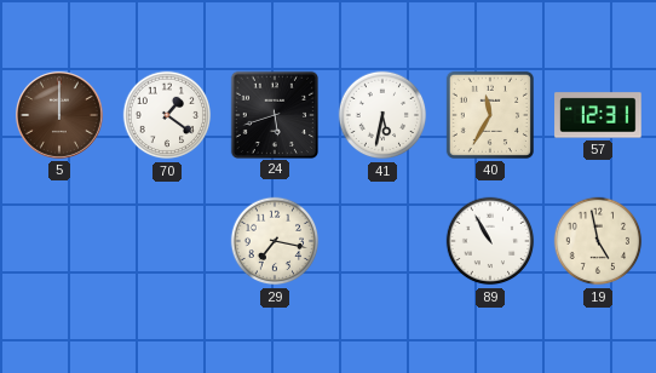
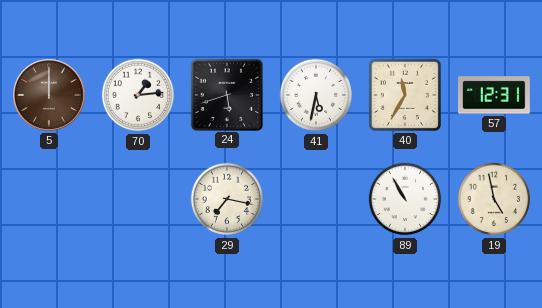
70: 1:21 -> 1:14
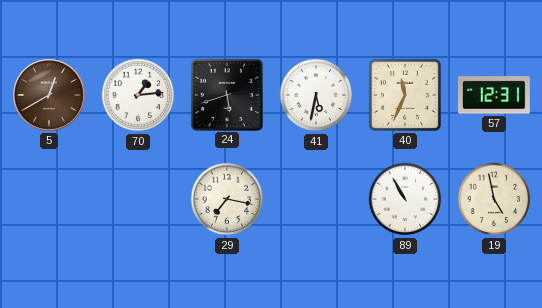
5: 12:00 -> 12:40
40: 11:35 -> 11:34
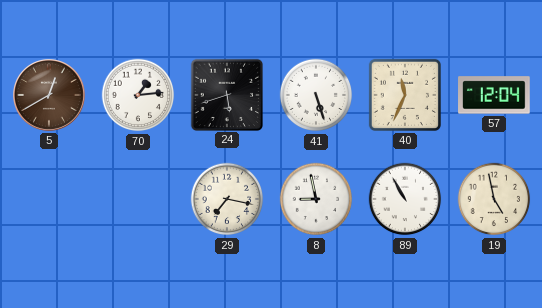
41: 5:32 -> 5:27
57: 12:31 -> 12:04
8: none -> 8:58
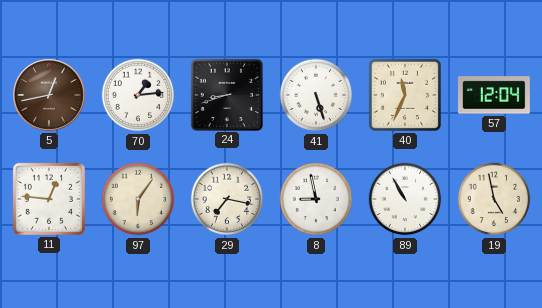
5: 12:40 -> 12:43
24: 5:42 -> 8:42
11: none -> 12:46
97: none -> 6:06
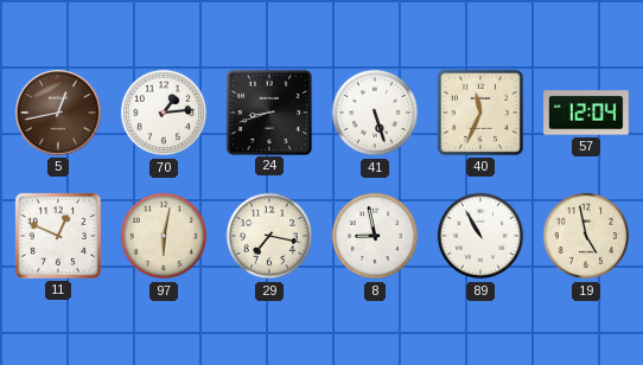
11: 12:46 -> 12:49
97: 6:06 -> 6:02
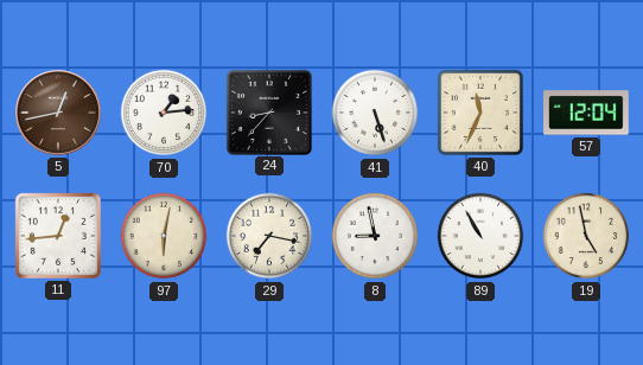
24: 8:42 -> 8:37
11: 12:49 -> 12:44
